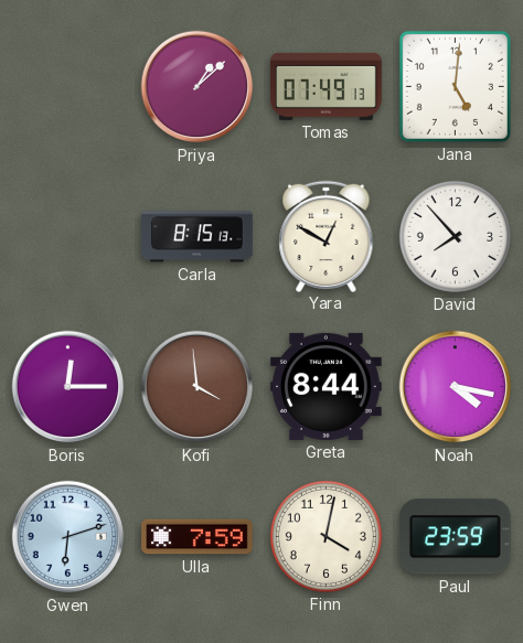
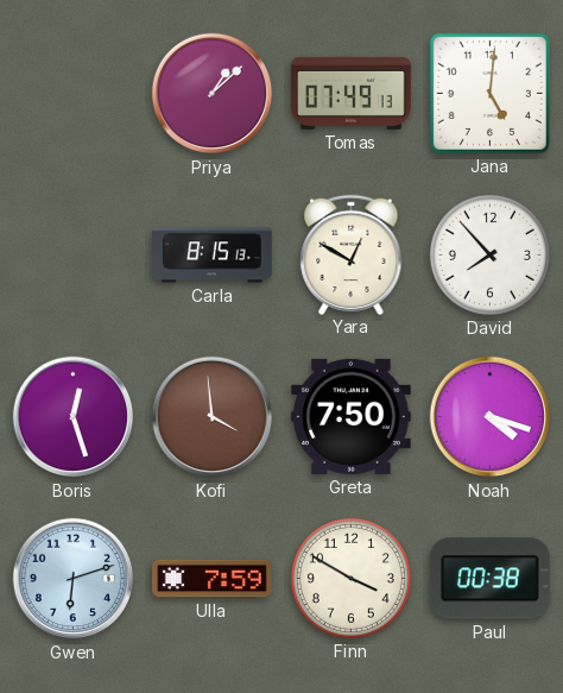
Boris: 12:15 -> 12:27
Greta: 8:44 -> 7:50
Noah: 4:17 -> 4:18
Finn: 4:02 -> 3:50
Paul: 23:59 -> 00:38
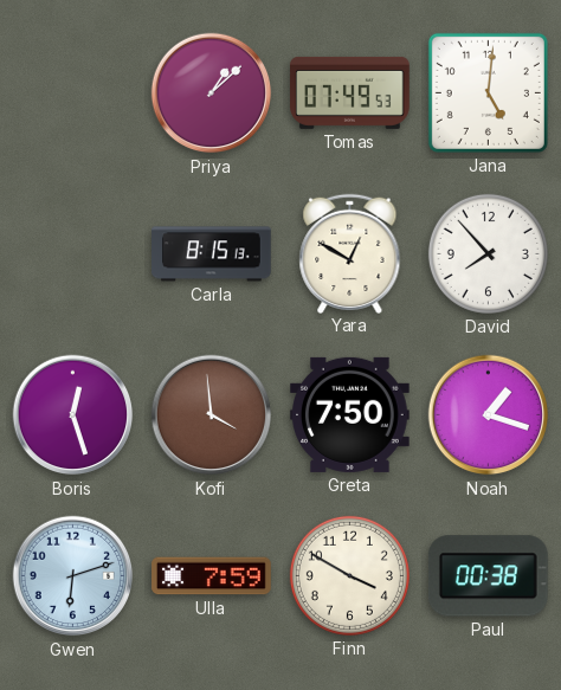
Tomas: 07:49:13 -> 07:49:53
Noah: 4:18 -> 1:18
